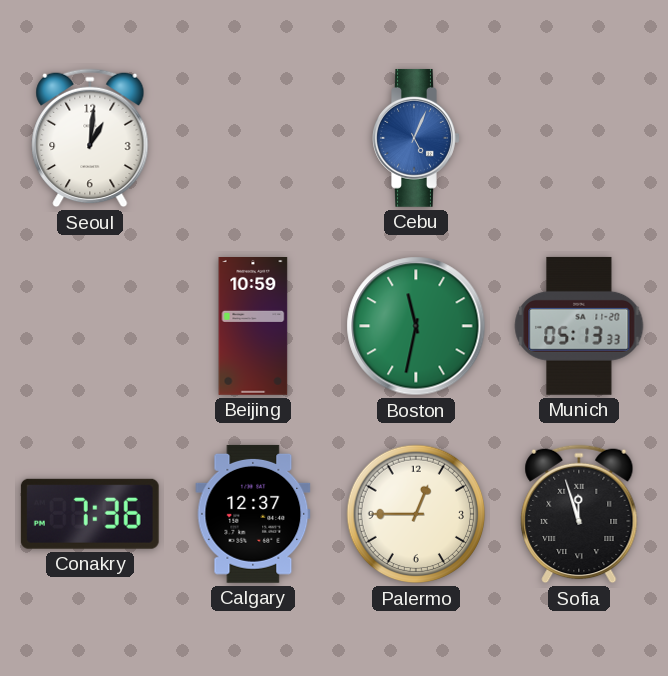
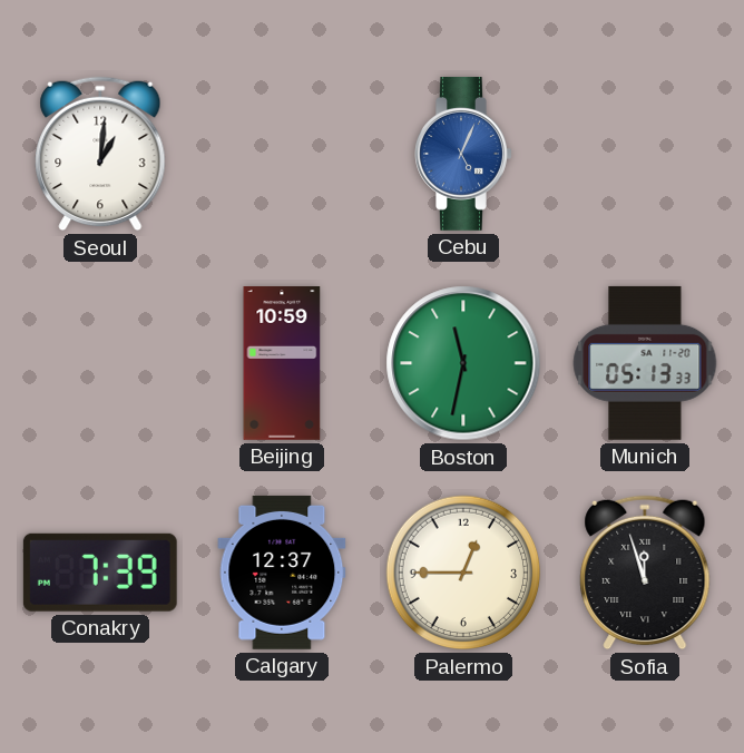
Conakry: 7:36 -> 7:39
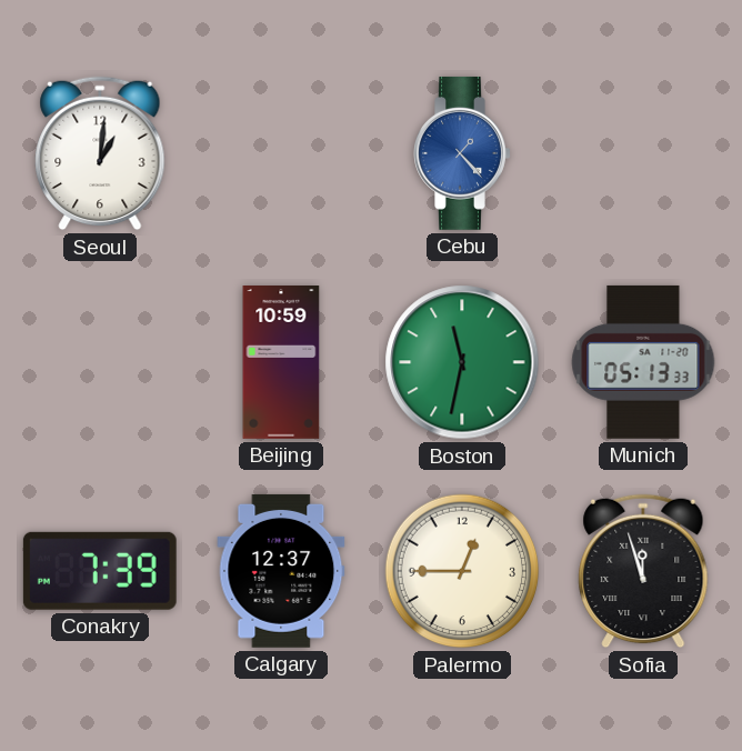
Cebu: 5:04 -> 1:23
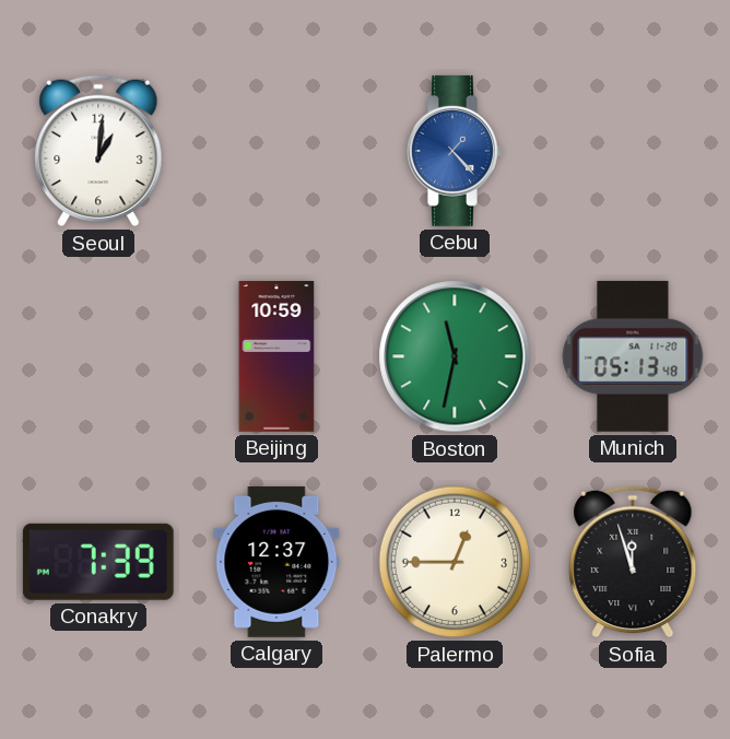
Munich: 05:13:33 -> 05:13:48
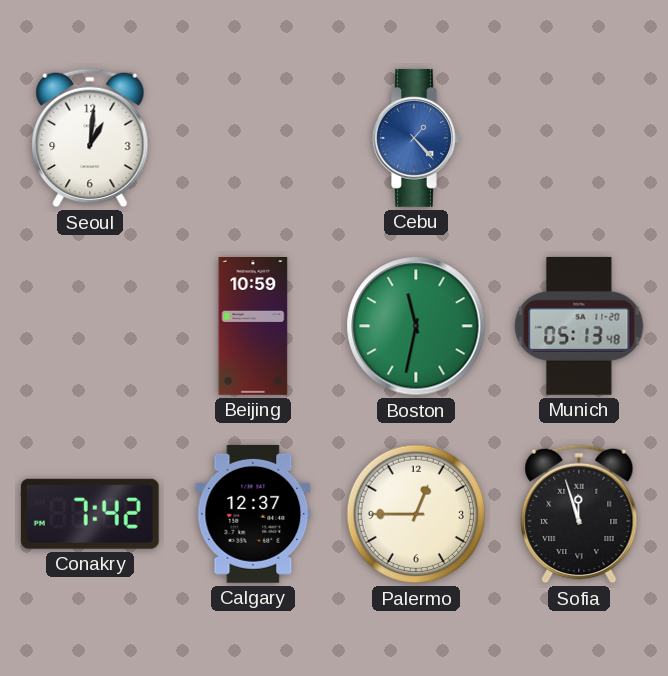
Conakry: 7:39 -> 7:42
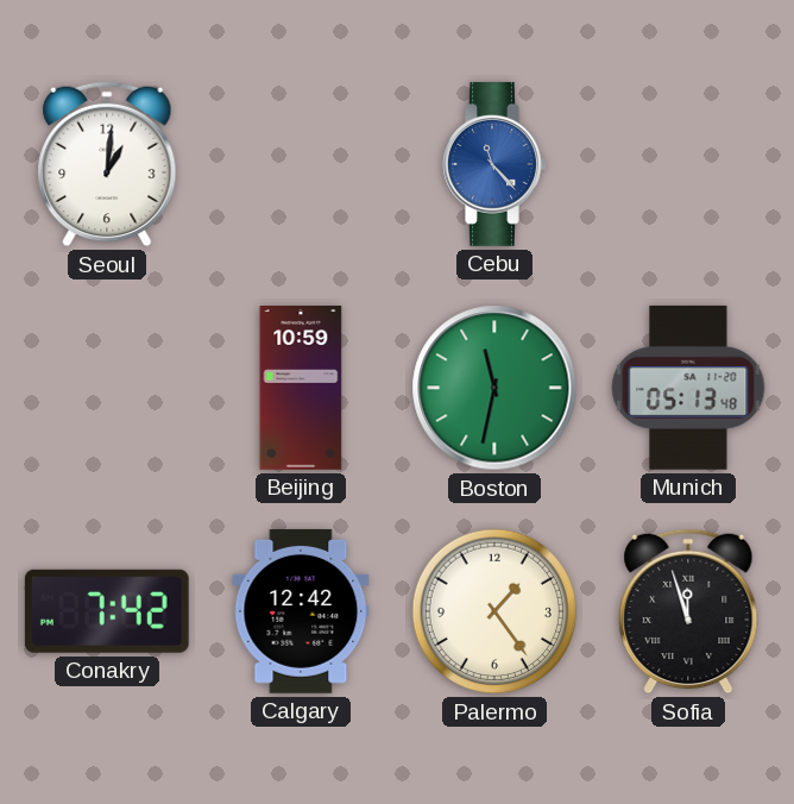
Cebu: 1:23 -> 11:23
Calgary: 12:37 -> 12:42
Palermo: 12:45 -> 1:24
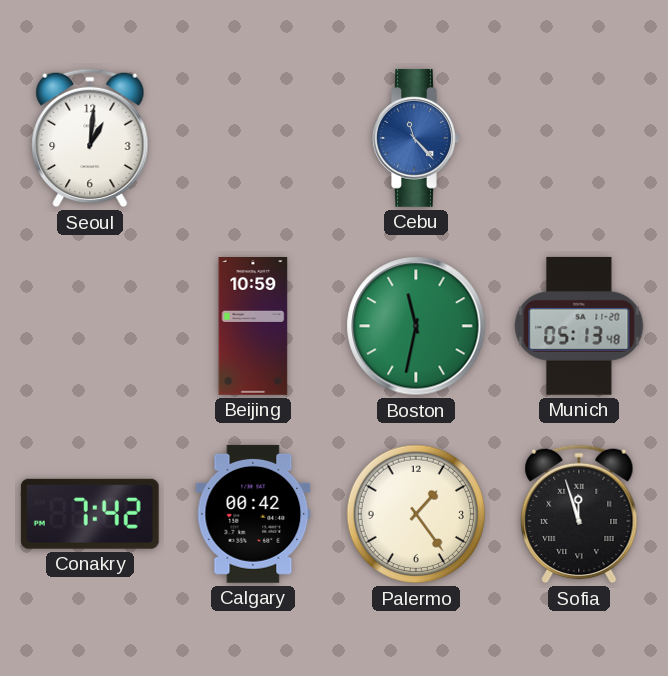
Calgary: 12:42 -> 00:42
